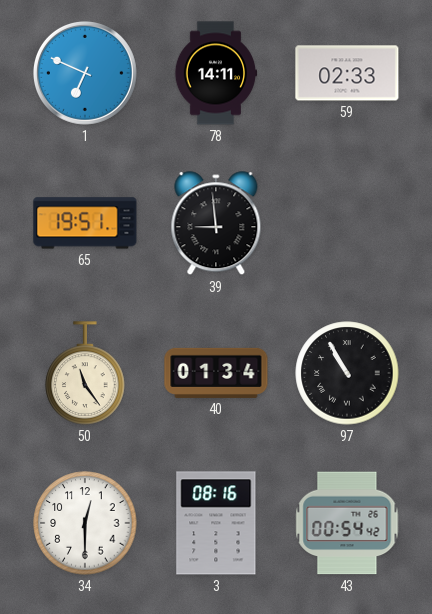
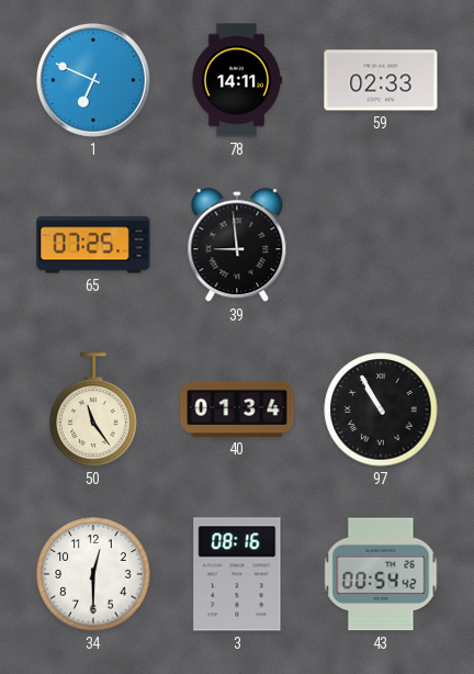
65: 19:51 -> 07:25
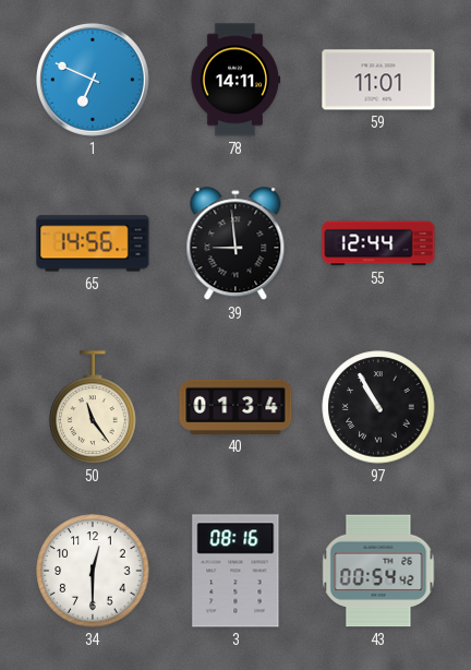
59: 02:33 -> 11:01
65: 07:25 -> 14:56
55: none -> 12:44
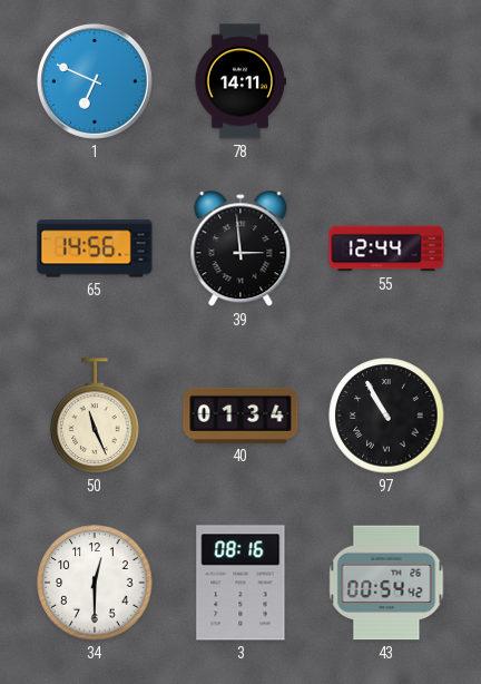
59: 11:01 -> none
39: 8:59 -> 2:59
50: 11:24 -> 11:26
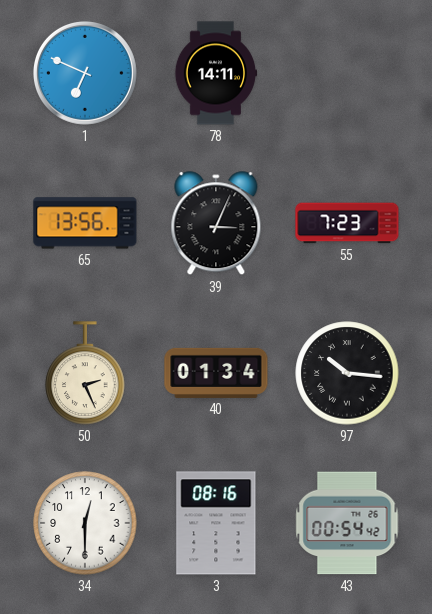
65: 14:56 -> 13:56
39: 2:59 -> 3:04
55: 12:44 -> 7:23
50: 11:26 -> 2:26
97: 10:55 -> 10:16
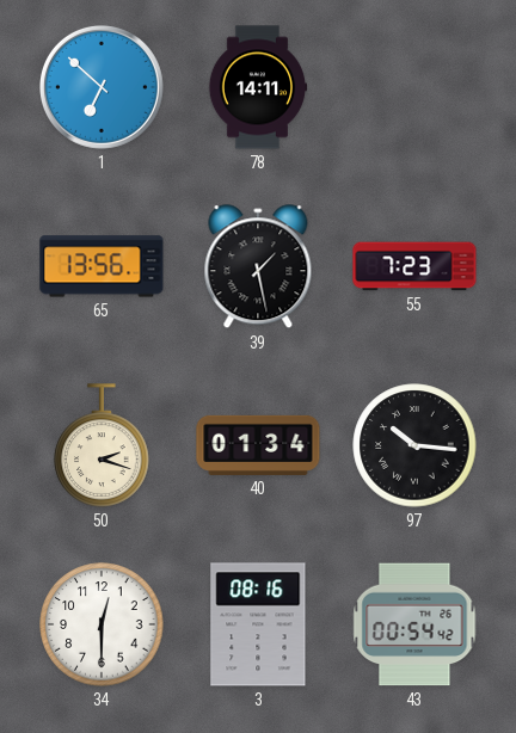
1: 6:49 -> 6:52
39: 3:04 -> 1:28
50: 2:26 -> 2:18
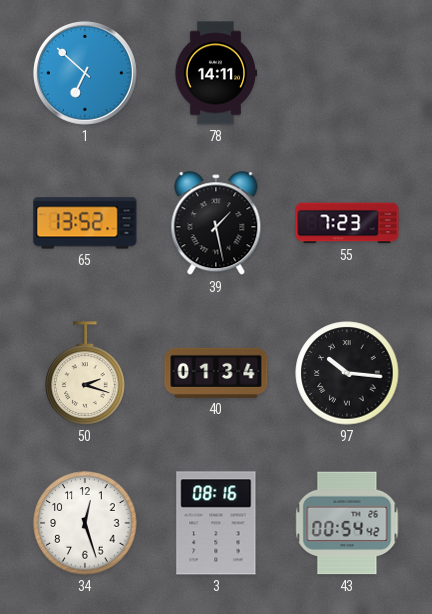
65: 13:56 -> 13:52
34: 12:30 -> 12:27
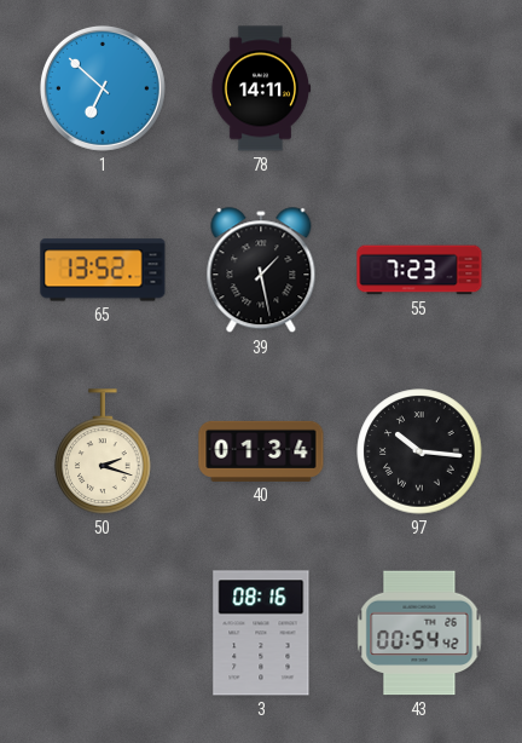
34: 12:27 -> none
